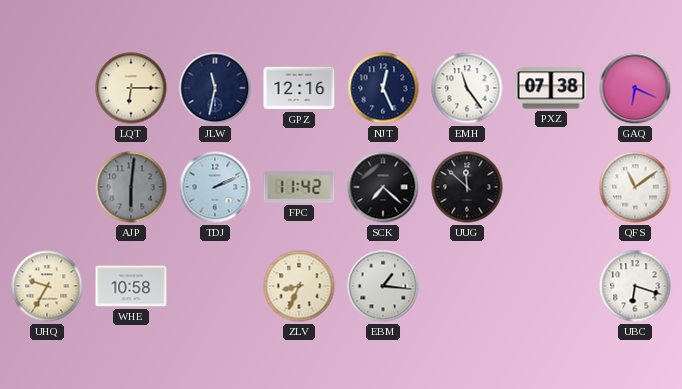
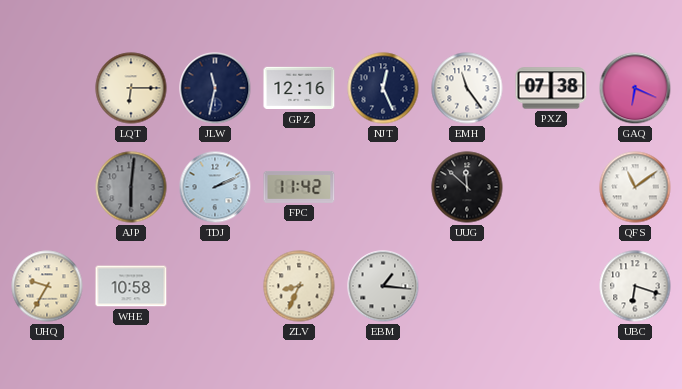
SCK: 7:22 -> none
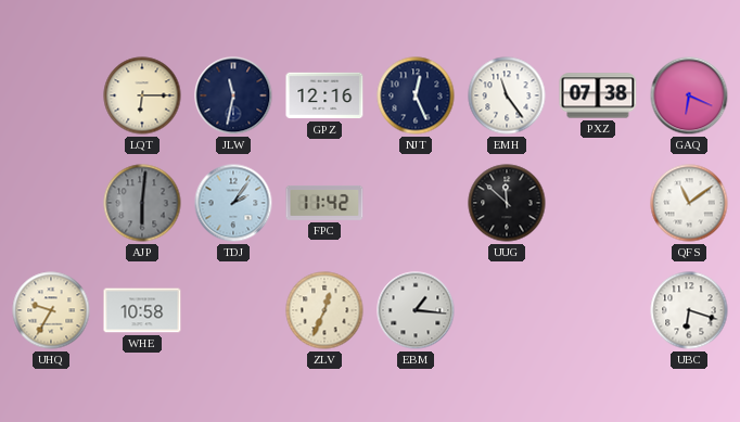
TDJ: 2:11 -> 2:06
ZLV: 8:34 -> 12:34
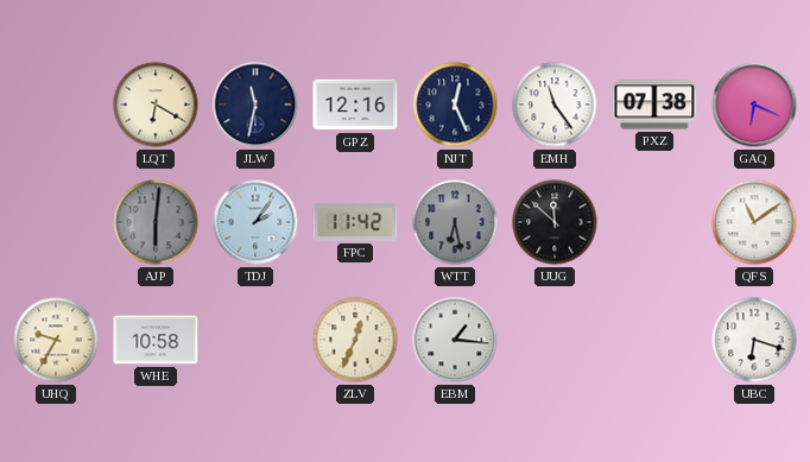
LQT: 6:15 -> 6:20
WTT: none -> 6:28
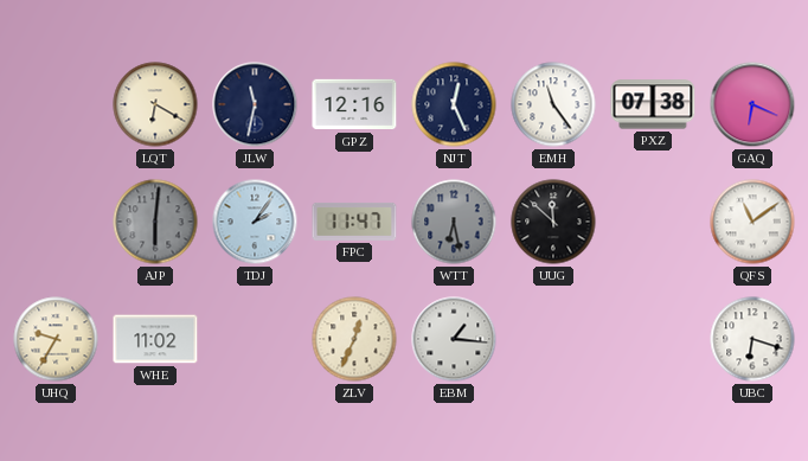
FPC: 11:42 -> 11:47
WHE: 10:58 -> 11:02
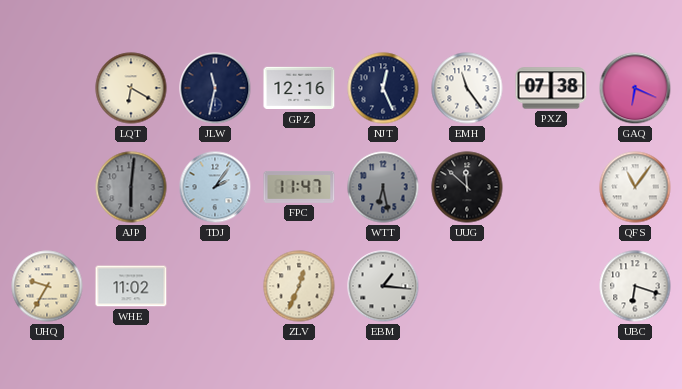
QFS: 11:09 -> 11:06
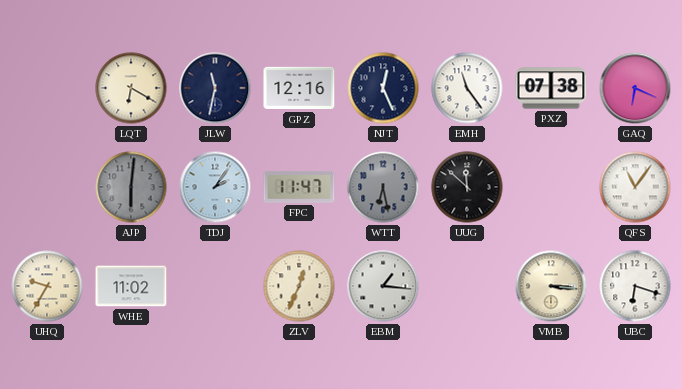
VMB: none -> 3:16
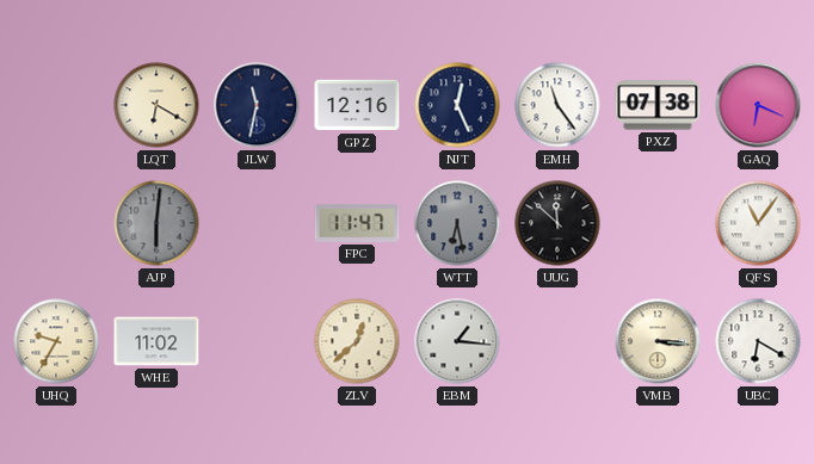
TDJ: 2:06 -> none
ZLV: 12:34 -> 12:38
UBC: 6:18 -> 6:20
